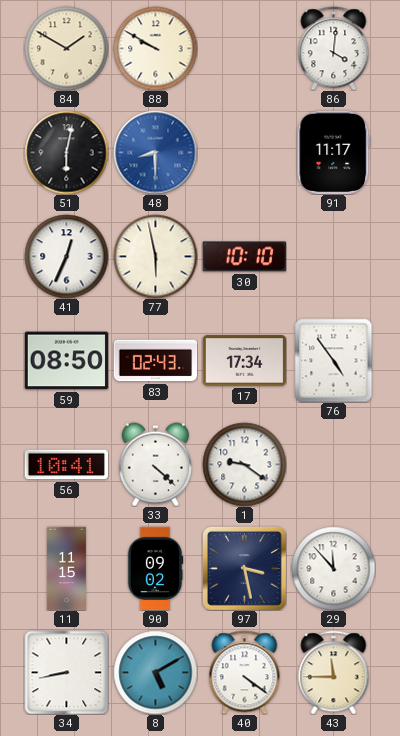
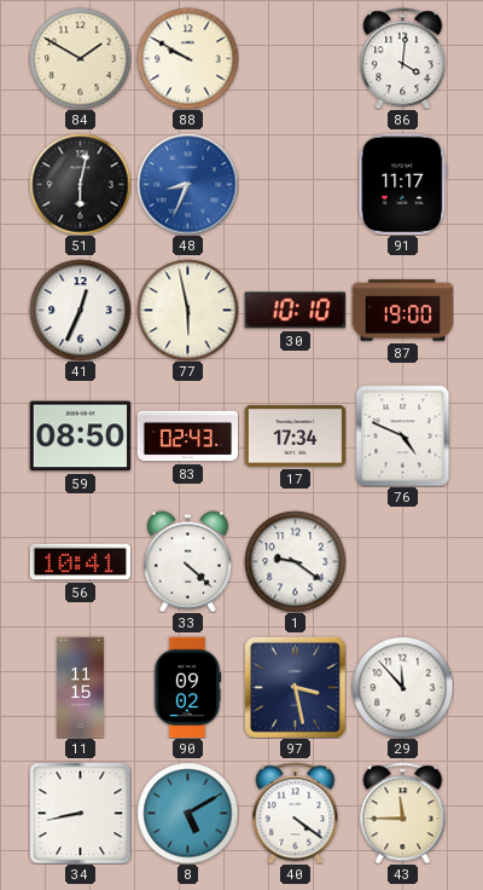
48: 8:30 -> 8:34
87: none -> 19:00
76: 4:54 -> 4:49
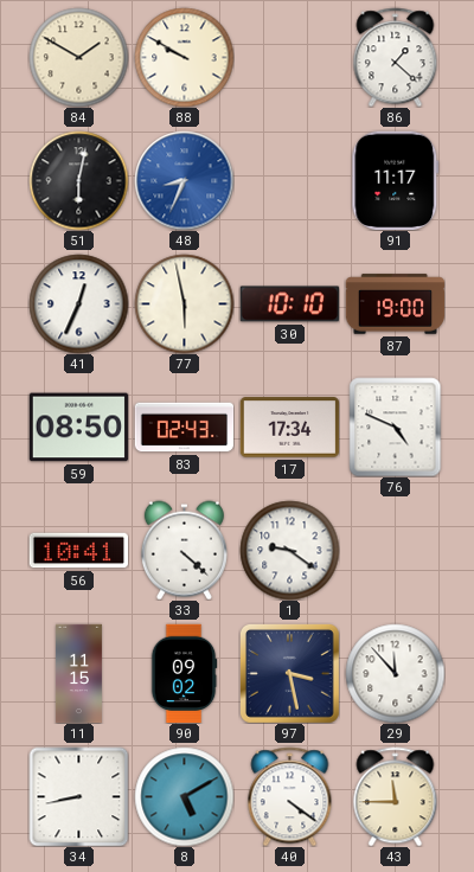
86: 4:01 -> 1:22
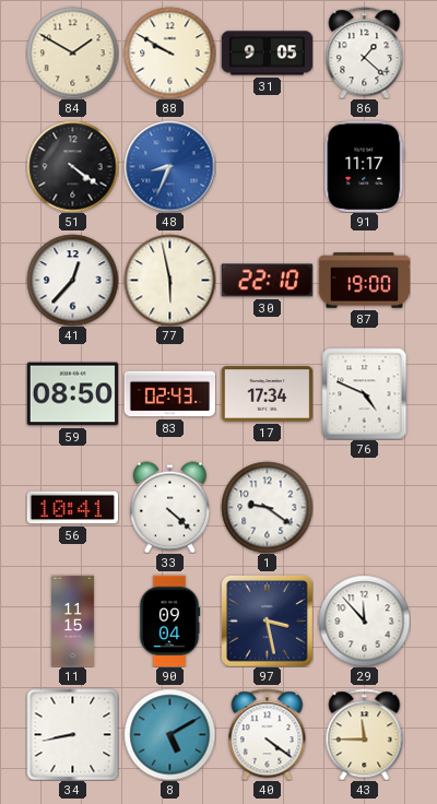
31: none -> 9:05
51: 6:02 -> 4:21
41: 12:34 -> 12:37
30: 10:10 -> 22:10
90: 09:02 -> 09:04
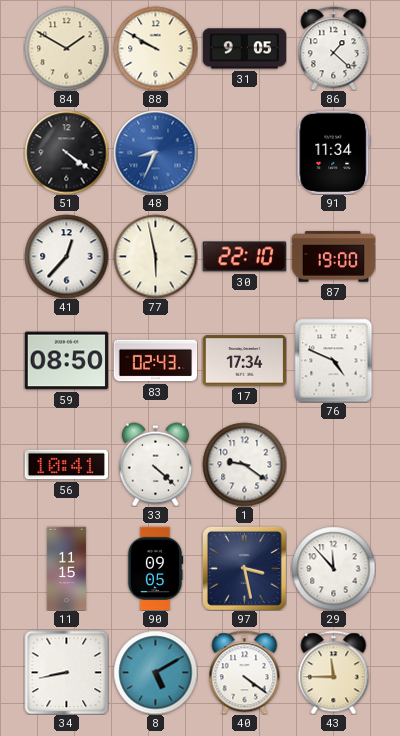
91: 11:17 -> 11:34
90: 09:04 -> 09:05
